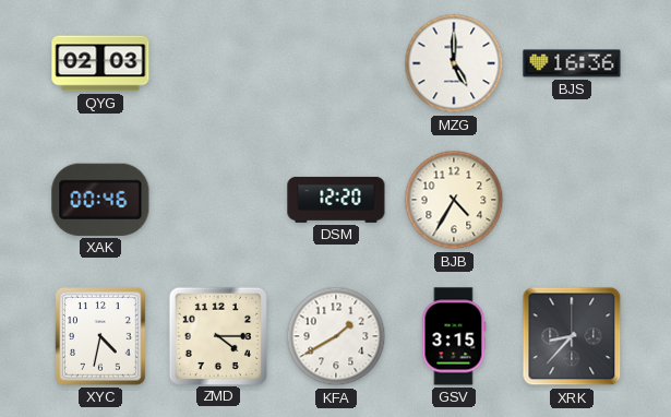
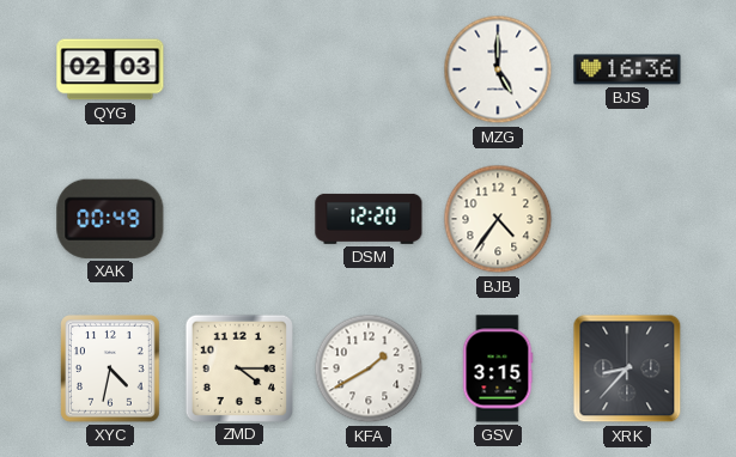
XAK: 00:46 -> 00:49
BJB: 4:35 -> 4:36
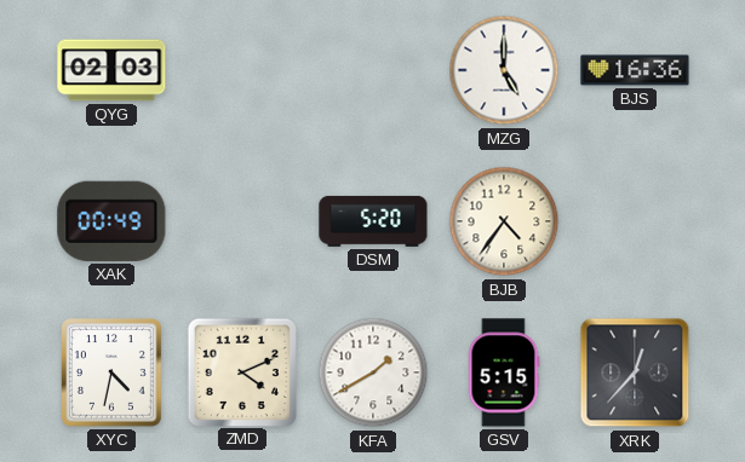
DSM: 12:20 -> 5:20
ZMD: 4:15 -> 4:11
GSV: 3:15 -> 5:15
XRK: 8:37 -> 12:37
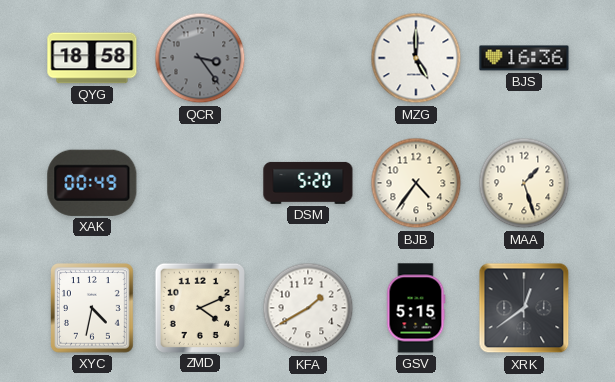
QYG: 02:03 -> 18:58
QCR: none -> 3:24
MAA: none -> 1:27
XRK: 12:37 -> 12:39
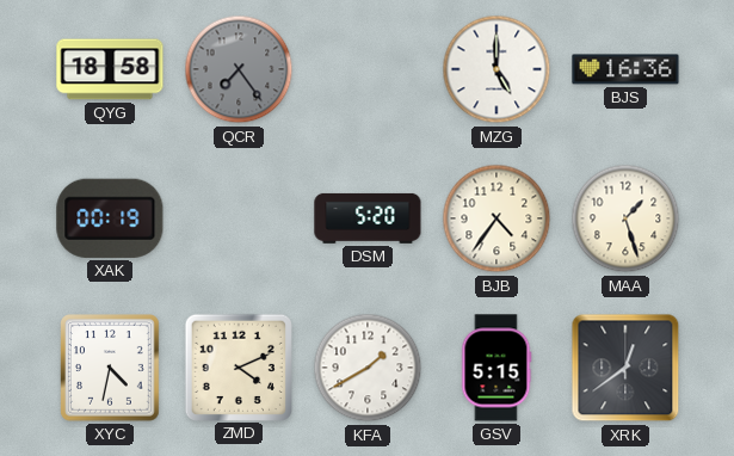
QCR: 3:24 -> 7:24
XAK: 00:49 -> 00:19
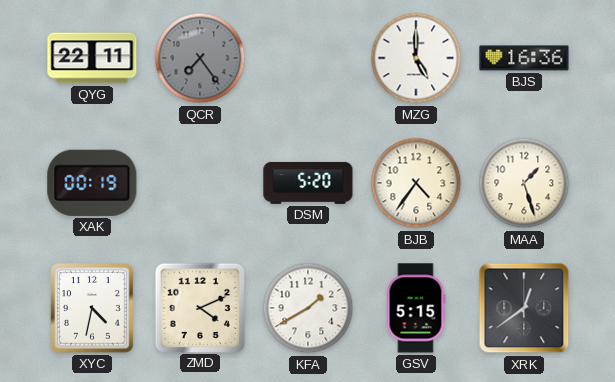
QYG: 18:58 -> 22:11
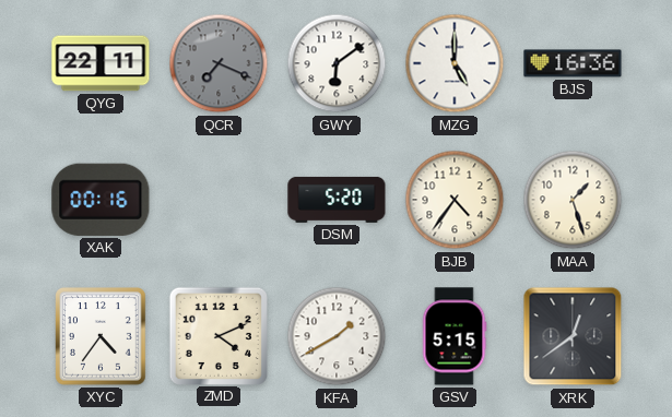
QCR: 7:24 -> 7:19
GWY: none -> 6:09
XAK: 00:19 -> 00:16
XYC: 4:32 -> 4:36
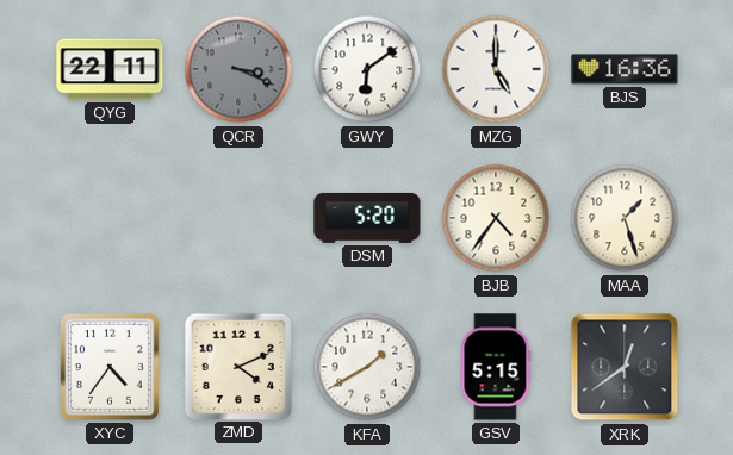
QCR: 7:19 -> 3:19
XAK: 00:16 -> none
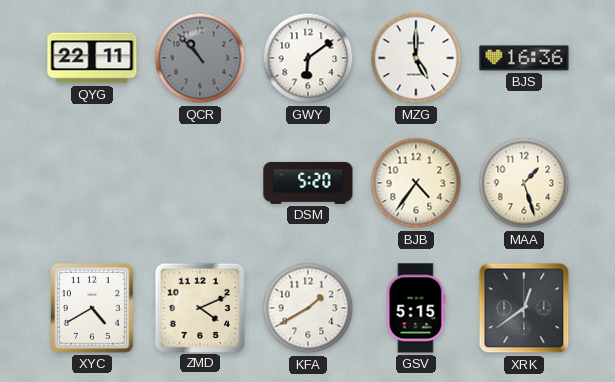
QCR: 3:19 -> 10:53
XYC: 4:36 -> 4:40
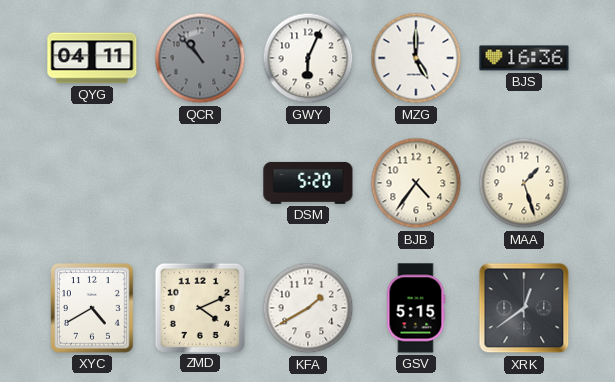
QYG: 22:11 -> 04:11
GWY: 6:09 -> 6:04
